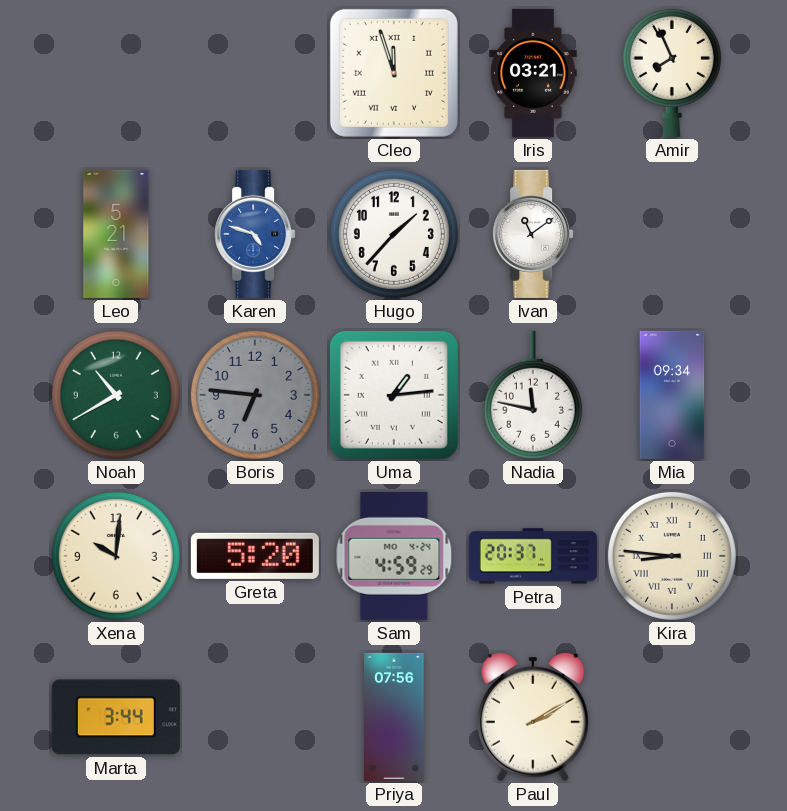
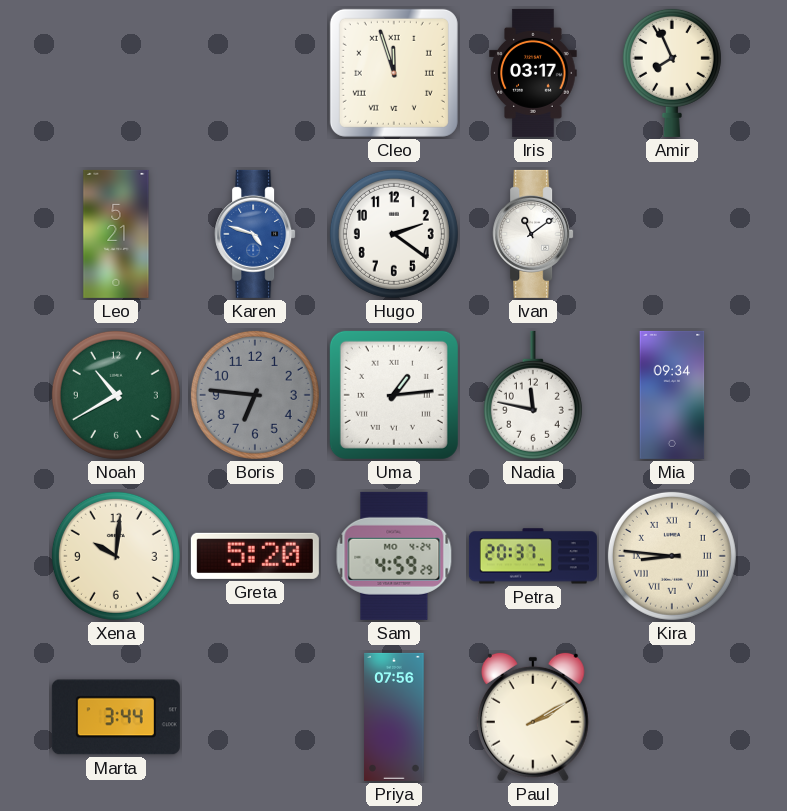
Iris: 03:21 -> 03:17
Hugo: 1:37 -> 2:21
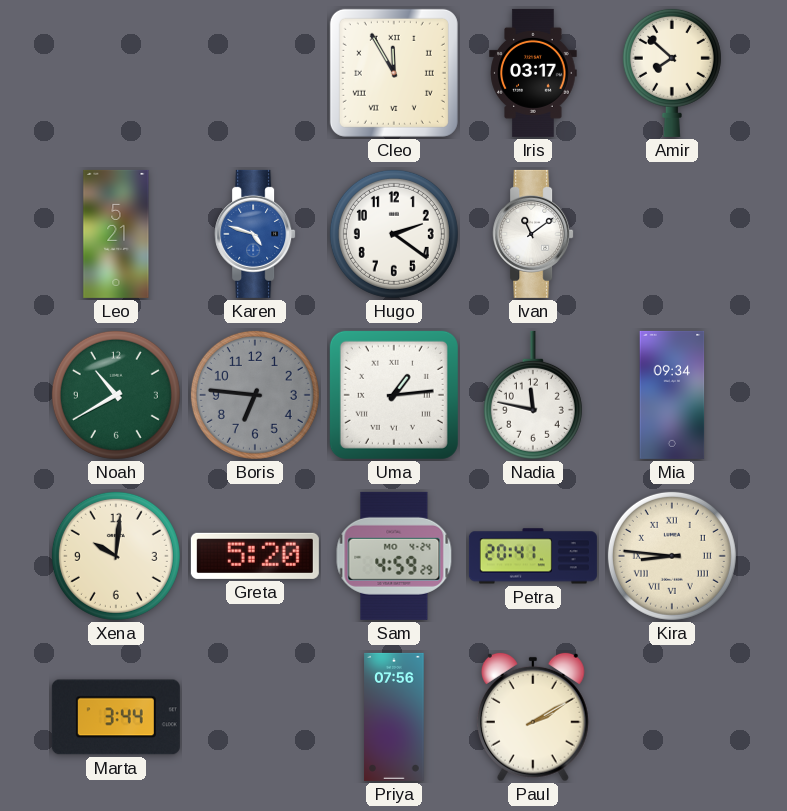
Cleo: 11:57 -> 11:55
Amir: 7:56 -> 7:52
Petra: 20:37 -> 20:41
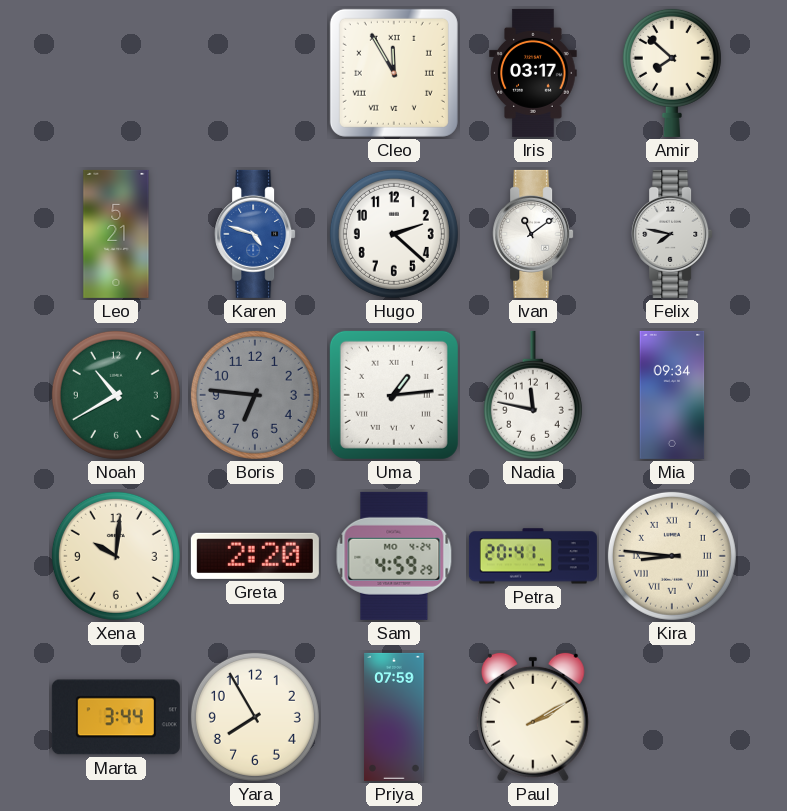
Hugo: 2:21 -> 2:22
Felix: none -> 7:47
Greta: 5:20 -> 2:20
Yara: none -> 7:55
Priya: 07:56 -> 07:59
